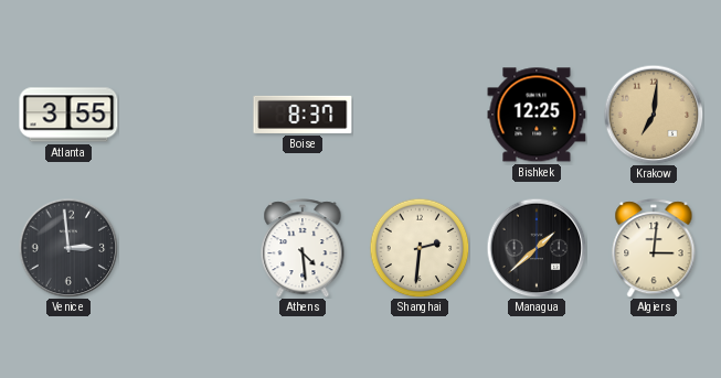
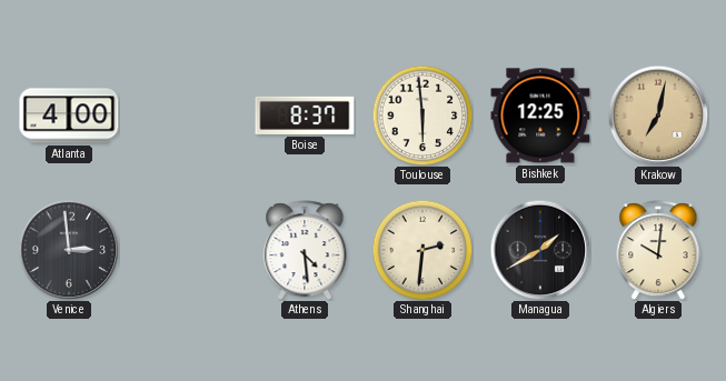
Atlanta: 3:55 -> 4:00
Toulouse: none -> 5:59
Krakow: 7:01 -> 7:02
Managua: 1:38 -> 1:40
Algiers: 3:01 -> 10:01
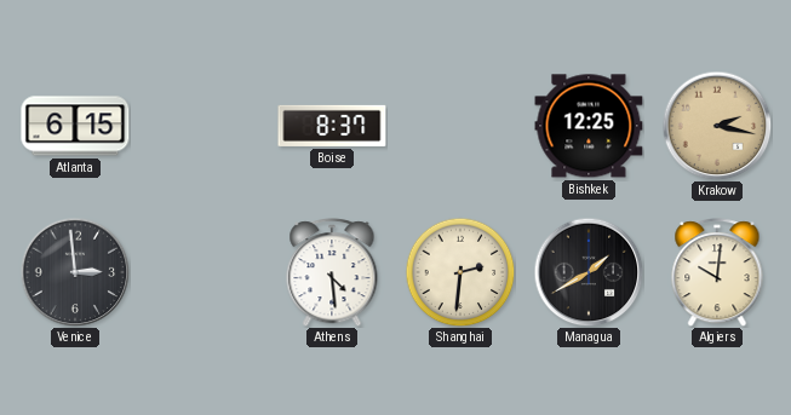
Atlanta: 4:00 -> 6:15
Toulouse: 5:59 -> none
Krakow: 7:02 -> 2:17
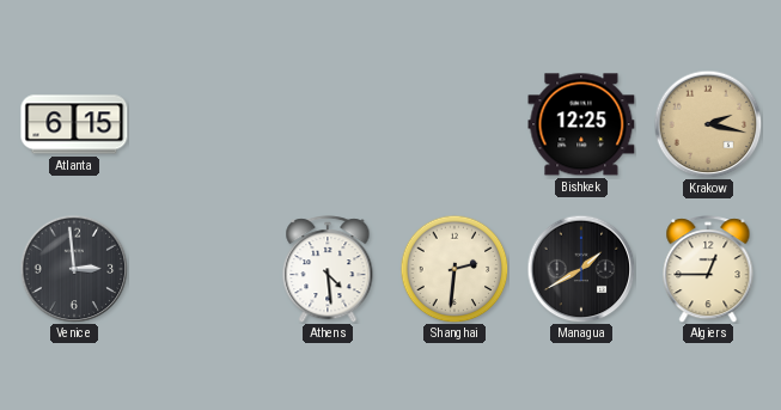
Boise: 8:37 -> none
Algiers: 10:01 -> 12:45
